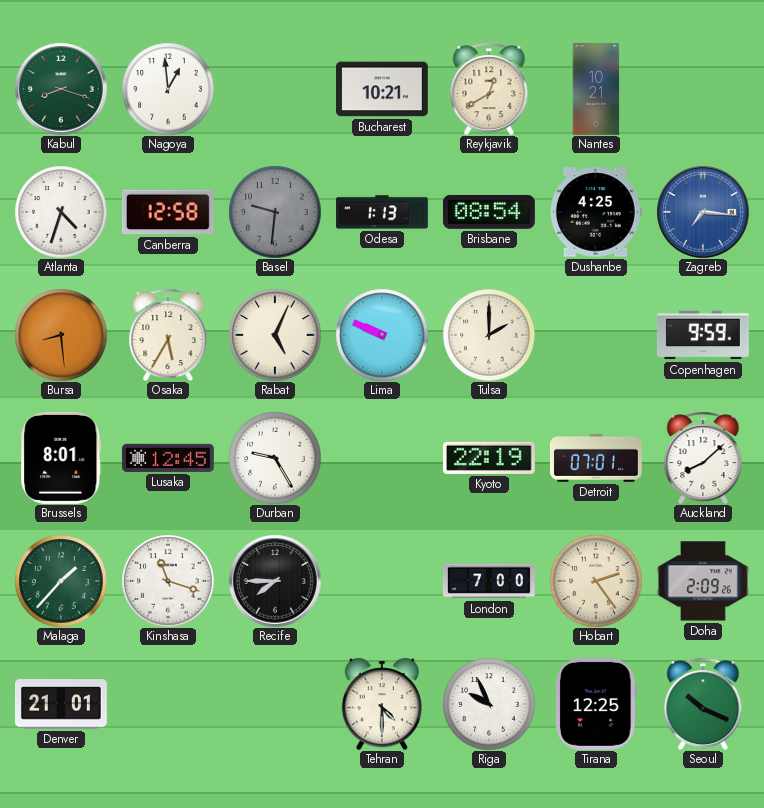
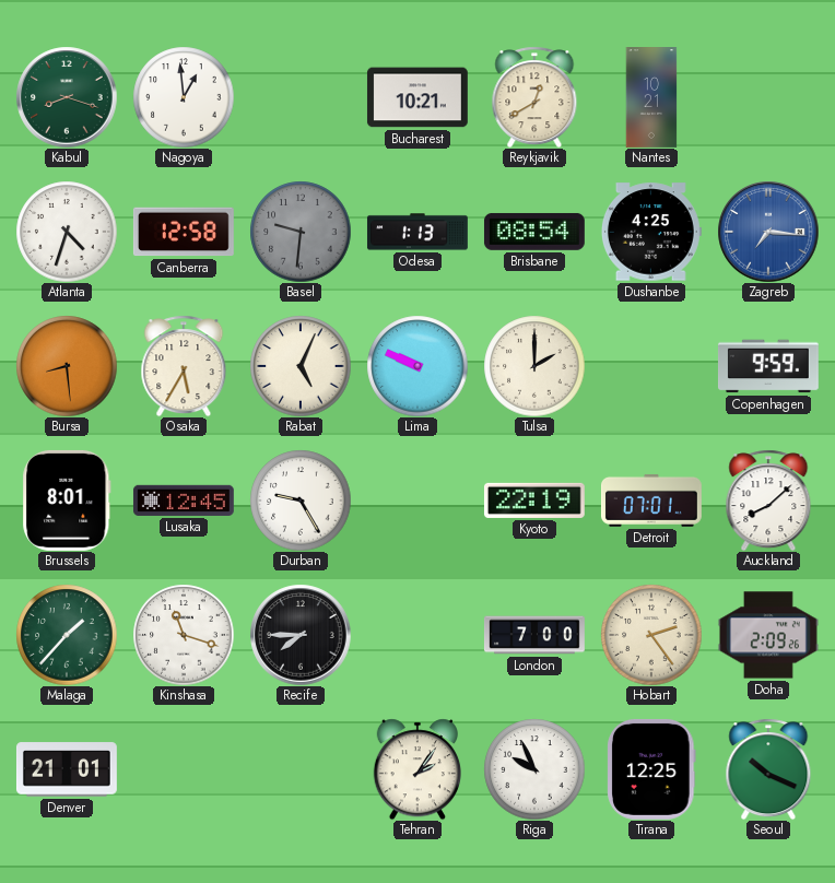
Tehran: 4:30 -> 2:06
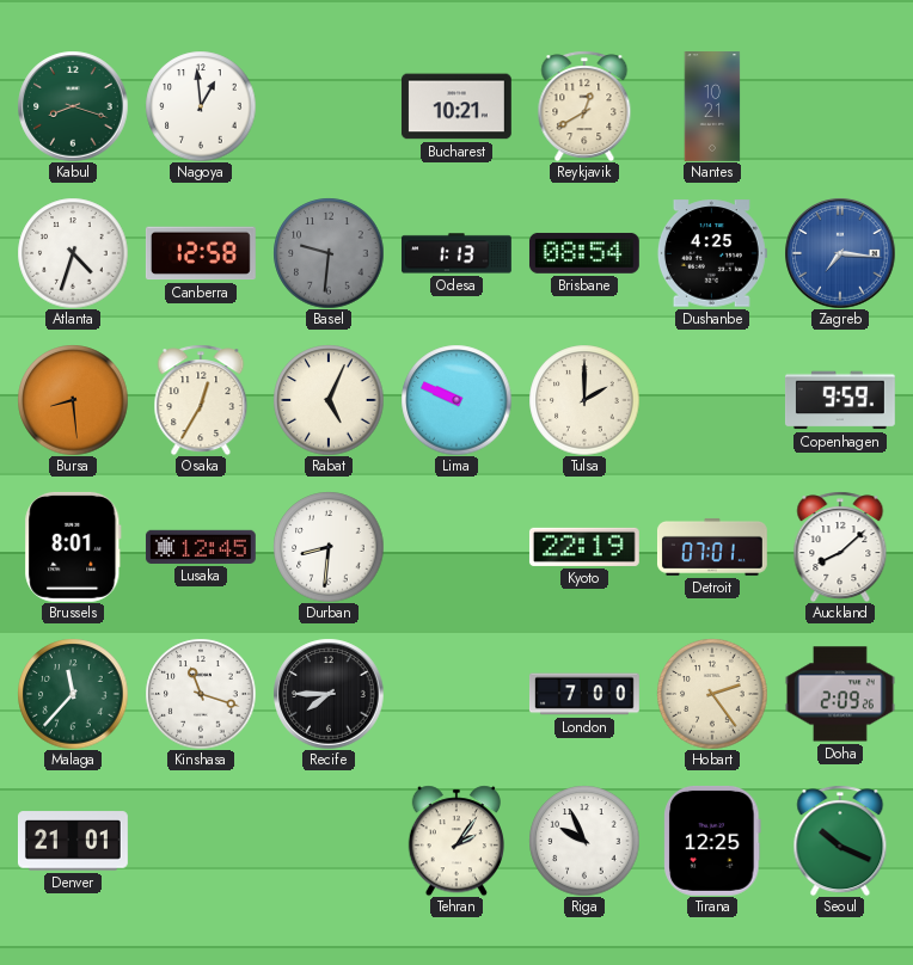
Osaka: 5:35 -> 12:35
Durban: 9:25 -> 8:31
Malaga: 1:37 -> 11:37
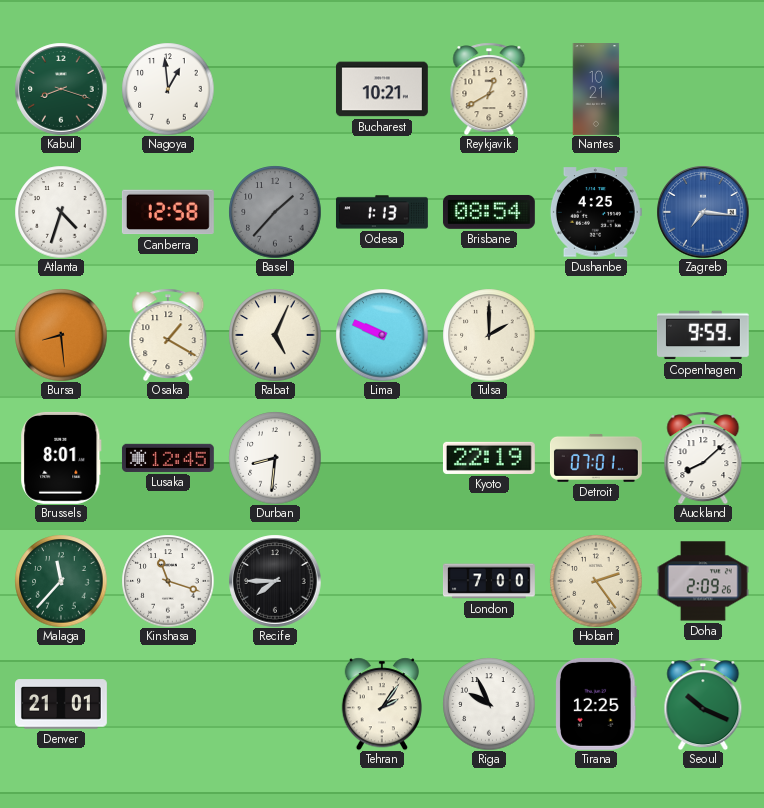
Basel: 9:31 -> 1:37
Osaka: 12:35 -> 1:20
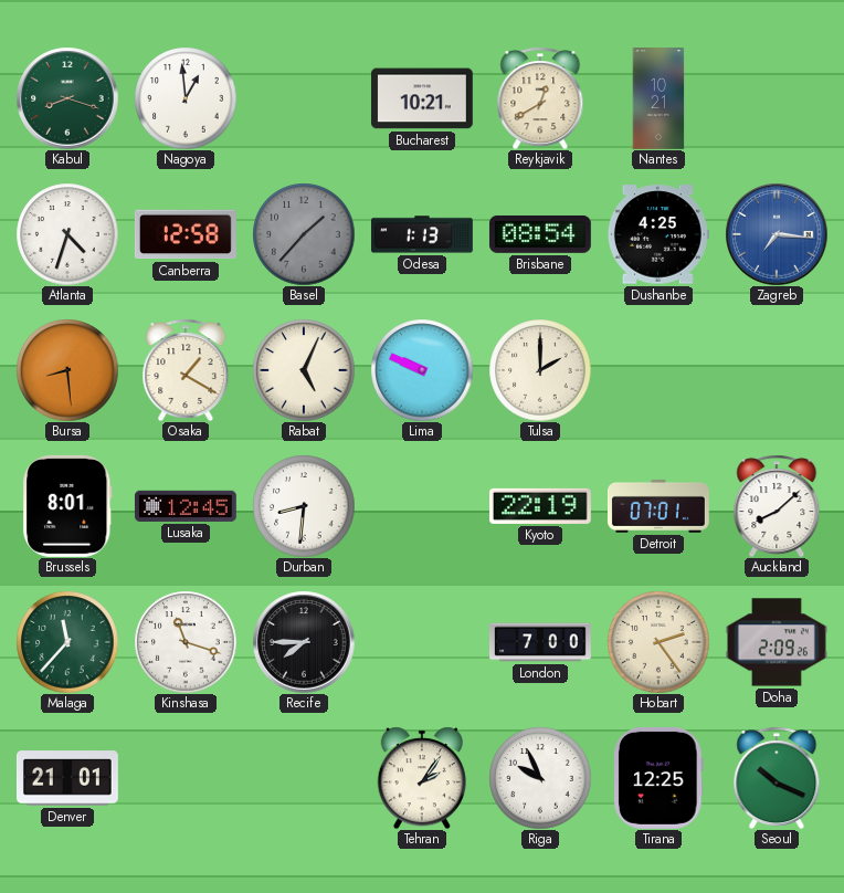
Copenhagen: 9:59 -> none
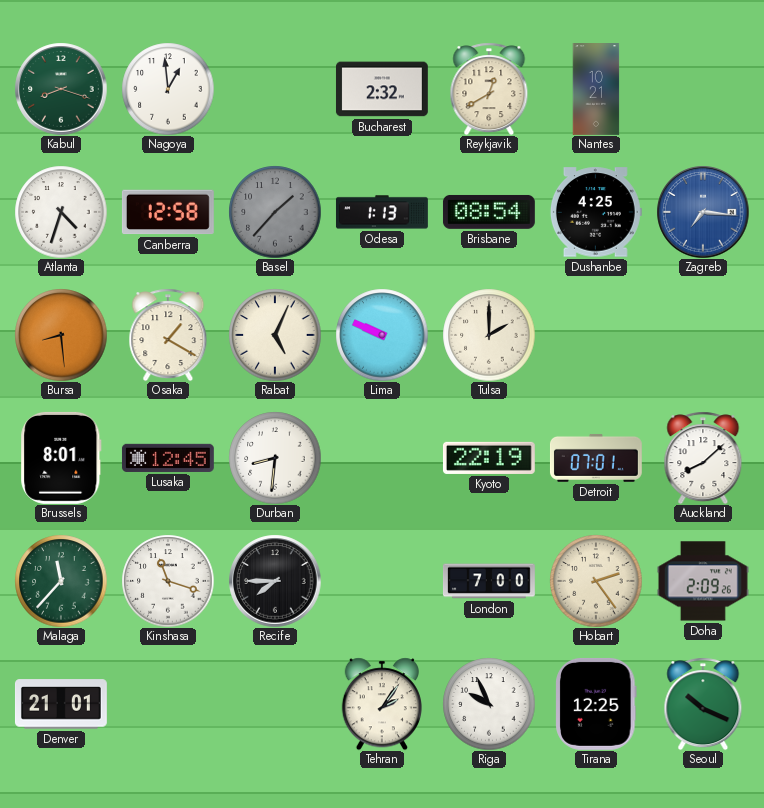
Bucharest: 10:21 -> 2:32
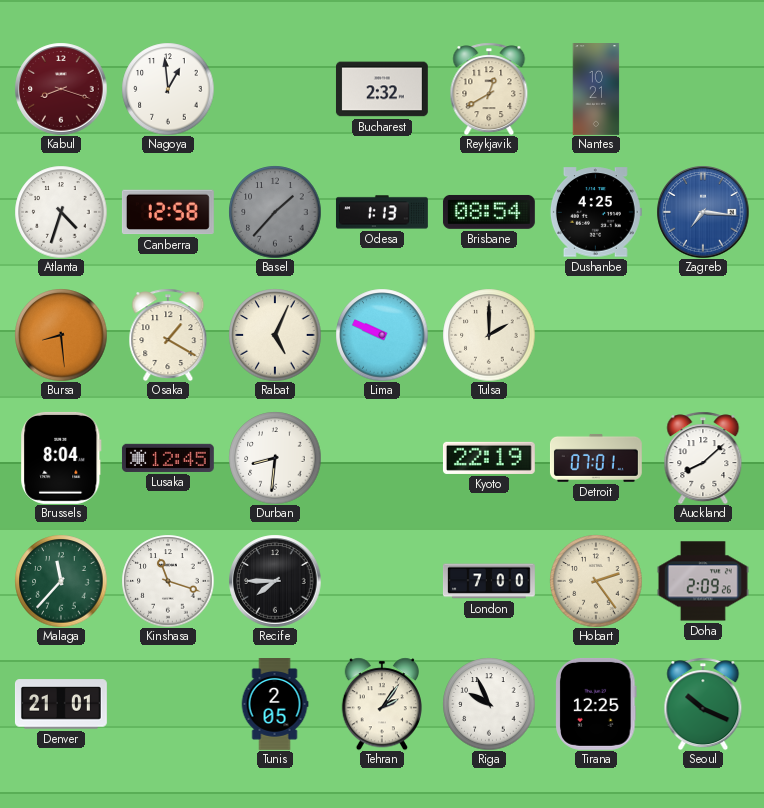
Kabul dial: green -> burgundy
Brussels: 8:01 -> 8:04
Tunis: none -> 2:05
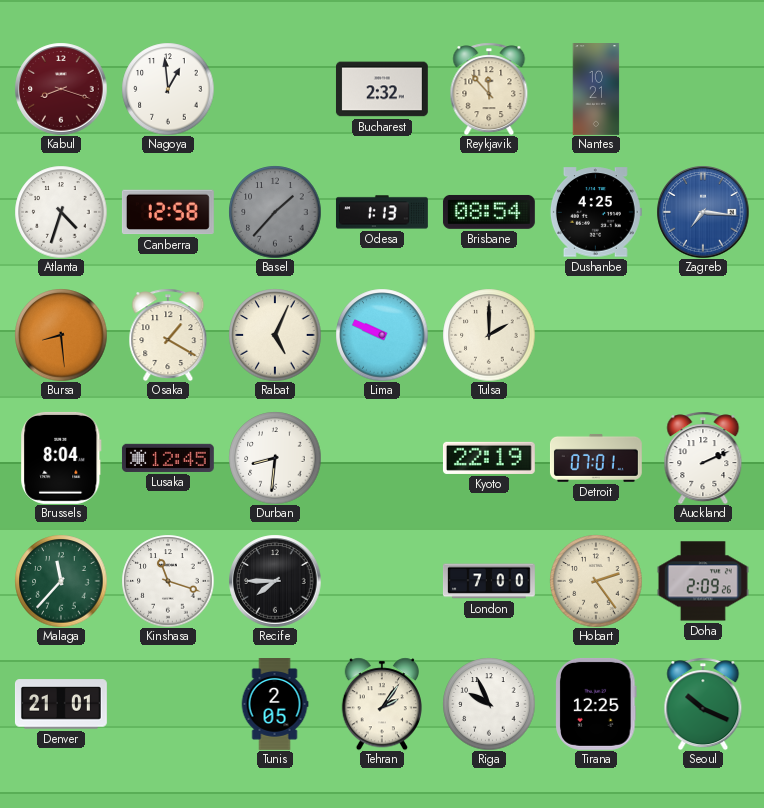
Reykjavik: 12:40 -> 11:53
Auckland: 8:08 -> 2:11
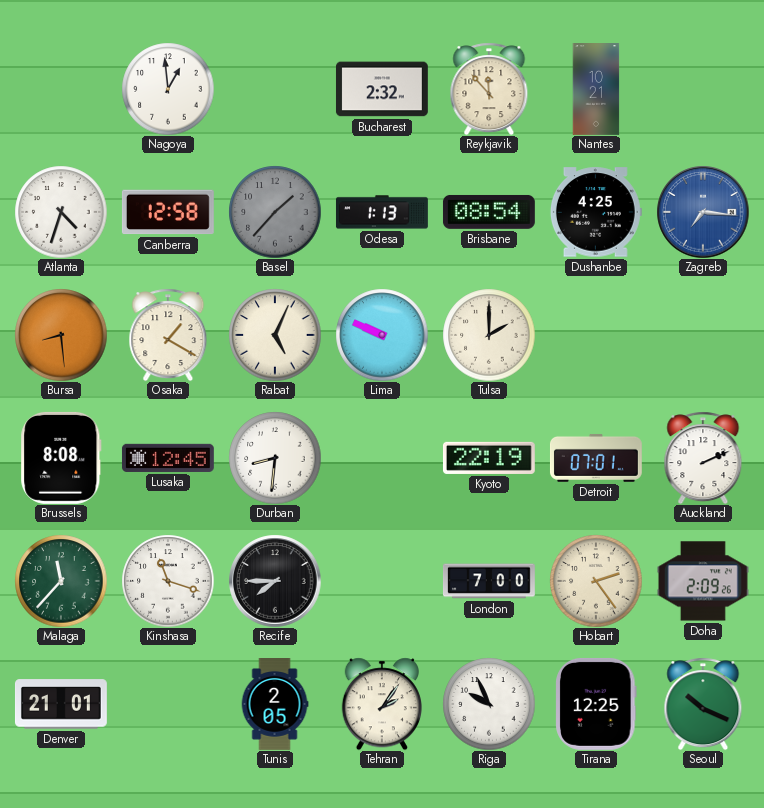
Kabul: 8:18 -> none
Brussels: 8:04 -> 8:08
